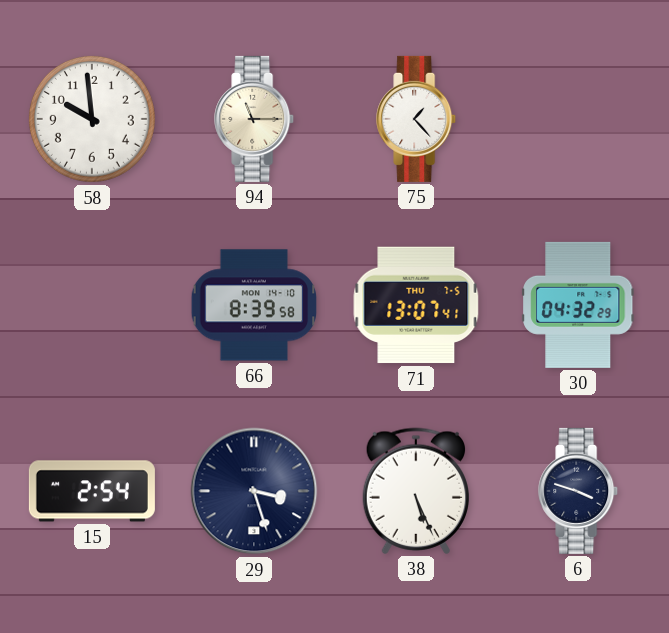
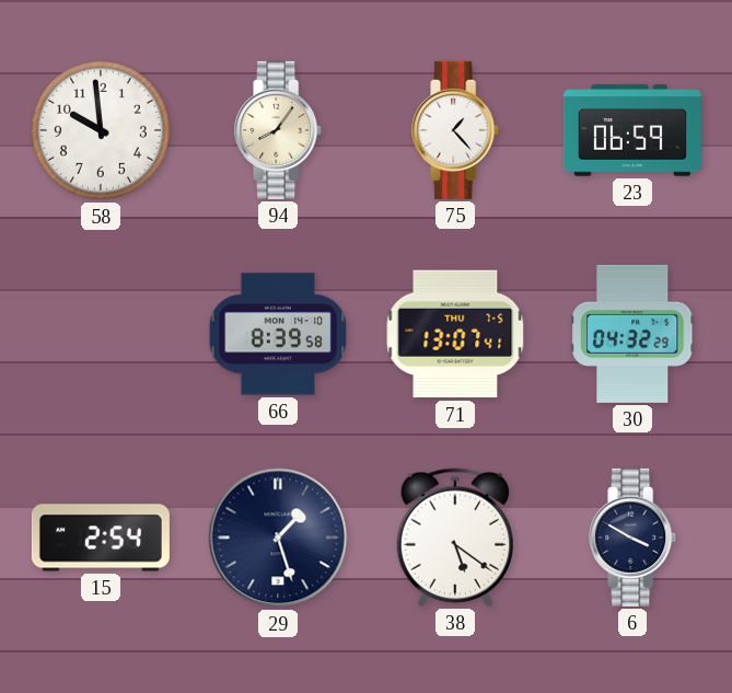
94: 11:15 -> 8:06
23: none -> 06:59
29: 3:27 -> 1:27
38: 5:26 -> 5:21
6: 3:48 -> 3:50
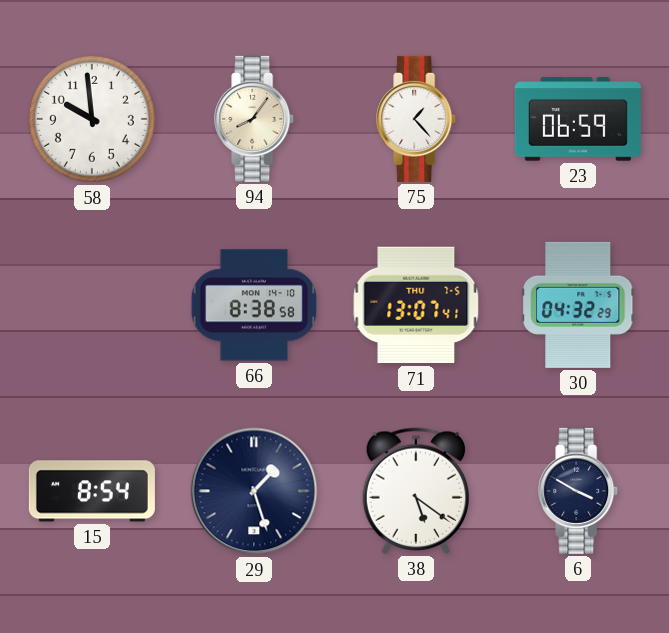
66: 8:39 -> 8:38
15: 2:54 -> 8:54
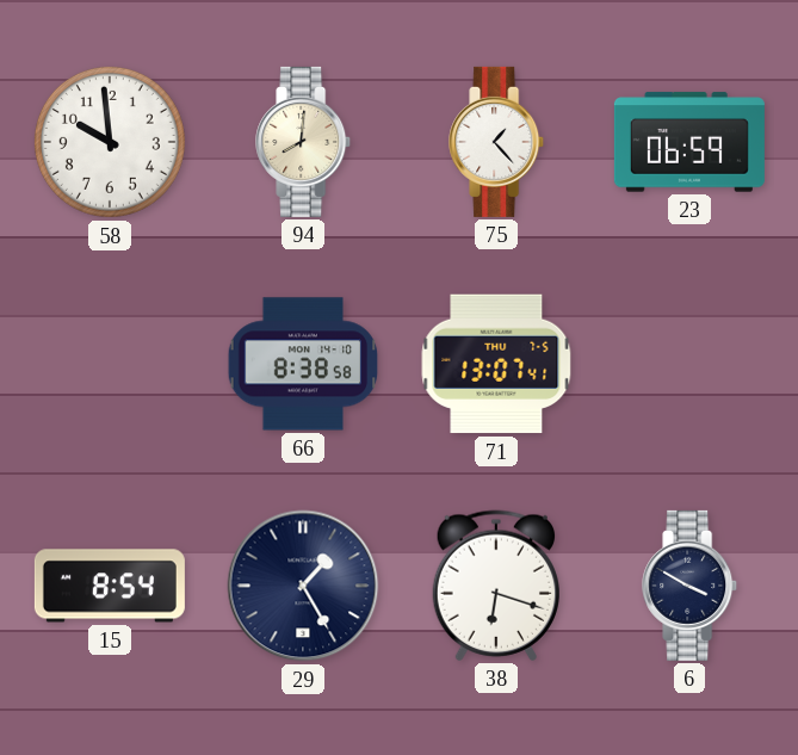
94: 8:06 -> 8:01
30: 04:32 -> none
29: 1:27 -> 1:25
38: 5:21 -> 6:18
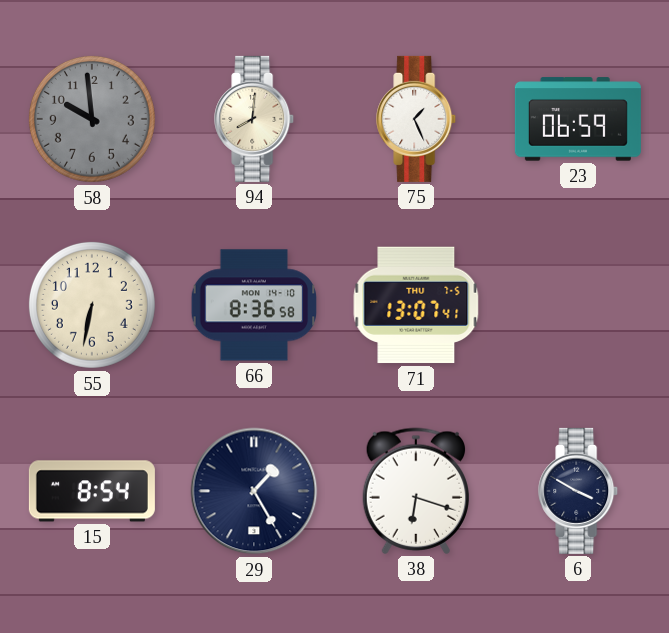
58 dial: white -> grey
75: 1:23 -> 1:26
55: none -> 6:32
66: 8:38 -> 8:36
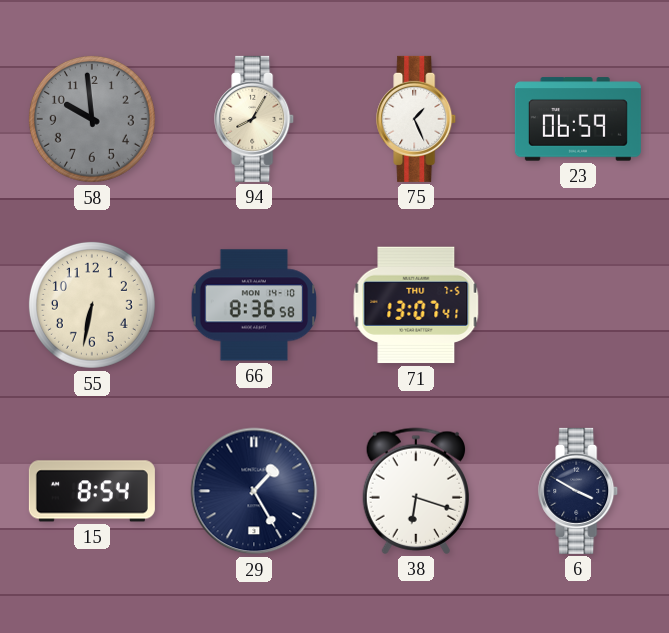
94: 8:01 -> 8:05
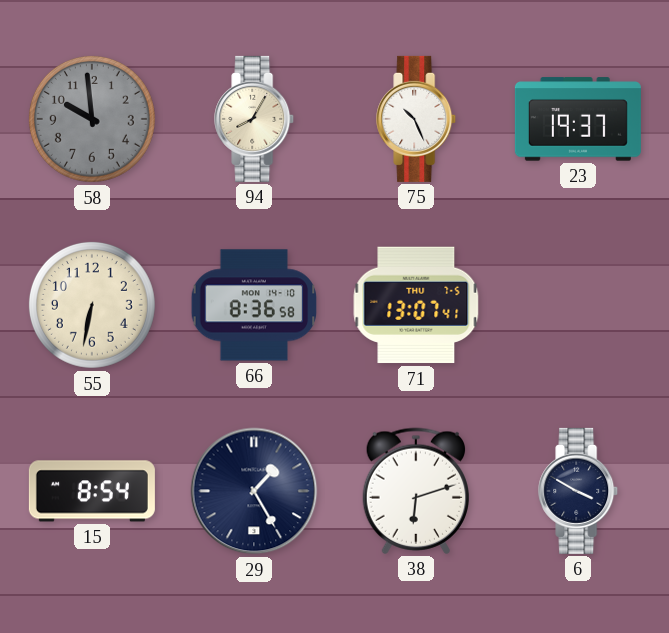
75: 1:26 -> 10:26
23: 06:59 -> 19:37
38: 6:18 -> 6:12
